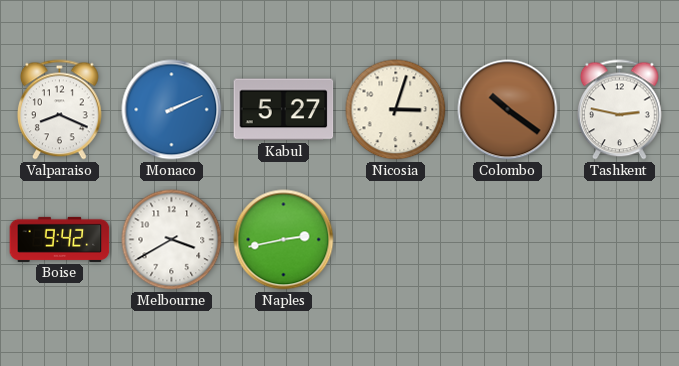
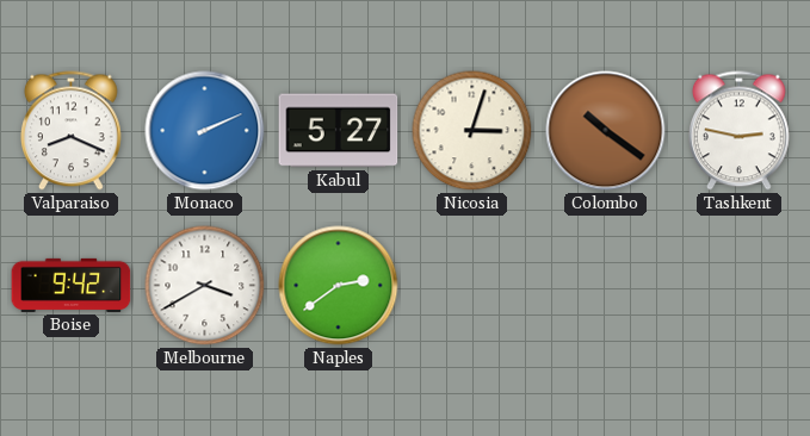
Naples: 2:43 -> 2:39
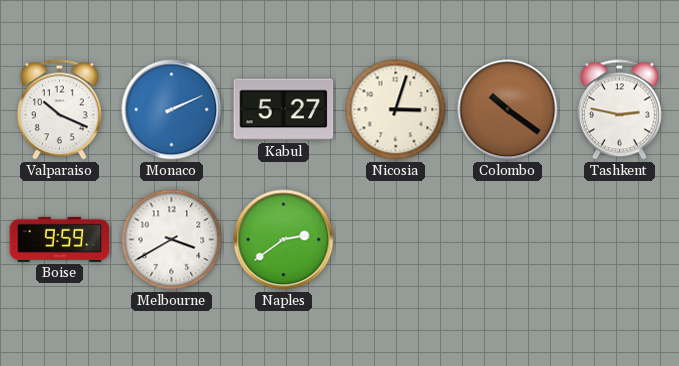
Valparaiso: 8:19 -> 10:19
Boise: 9:42 -> 9:59
